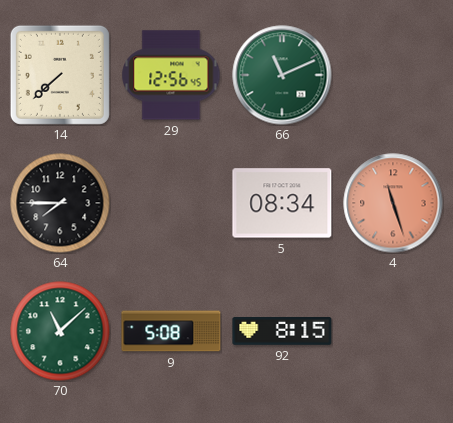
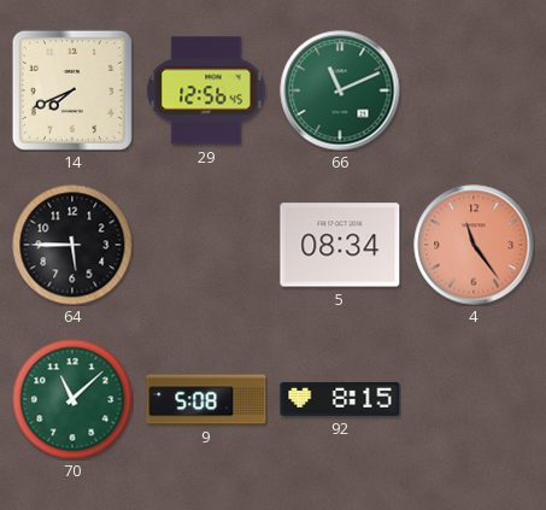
14: 7:38 -> 7:41
64: 7:45 -> 5:45
4: 11:27 -> 11:24
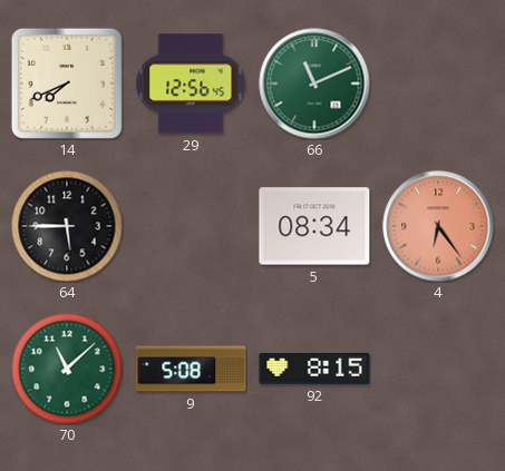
4: 11:24 -> 6:24
